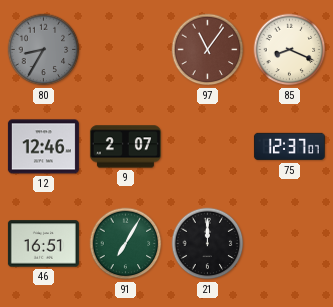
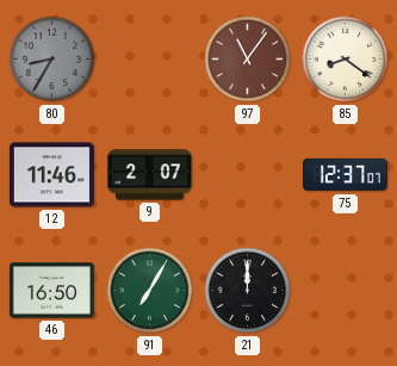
85: 8:19 -> 8:21
12: 12:46 -> 11:46
46: 16:51 -> 16:50
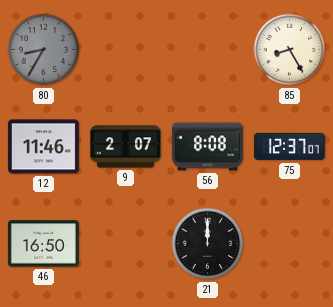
97: 11:06 -> none
85: 8:21 -> 8:25
56: none -> 8:08
91: 7:05 -> none
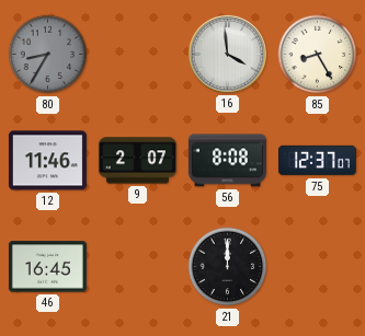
16: none -> 3:59
46: 16:50 -> 16:45
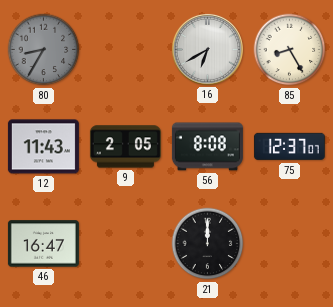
16: 3:59 -> 6:40
12: 11:46 -> 11:43
9: 2:07 -> 2:05
46: 16:45 -> 16:47
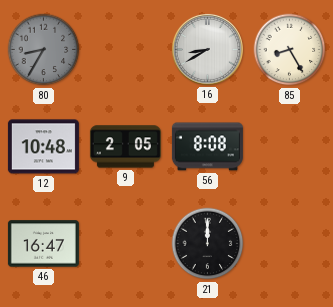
16: 6:40 -> 8:40
12: 11:43 -> 10:48
75: 12:37 -> none
